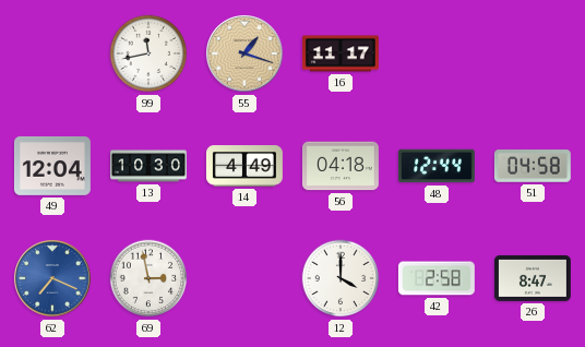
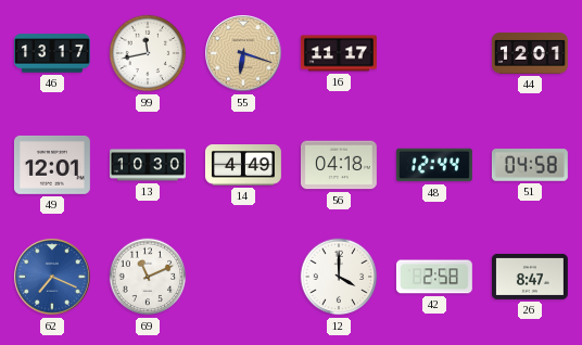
46: none -> 13:17
55: 1:18 -> 6:18
44: none -> 12:01
49: 12:04 -> 12:01
69: 2:58 -> 11:11
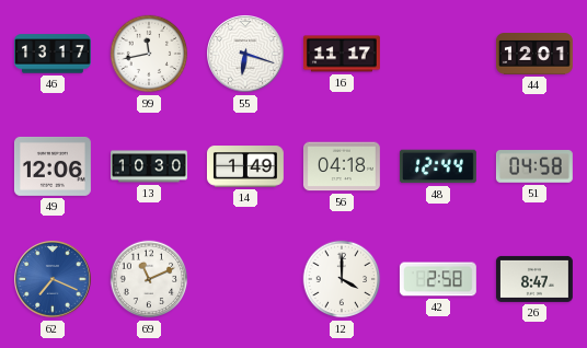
55 dial: champagne -> white
49: 12:01 -> 12:06
14: 4:49 -> 1:49
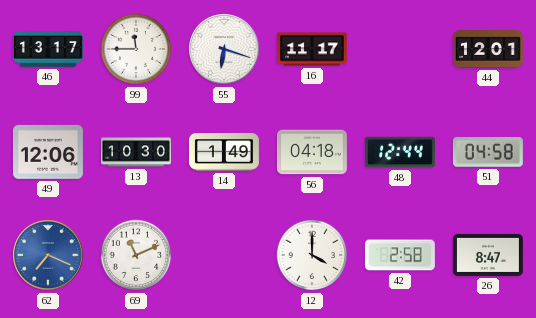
99: 11:43 -> 11:45
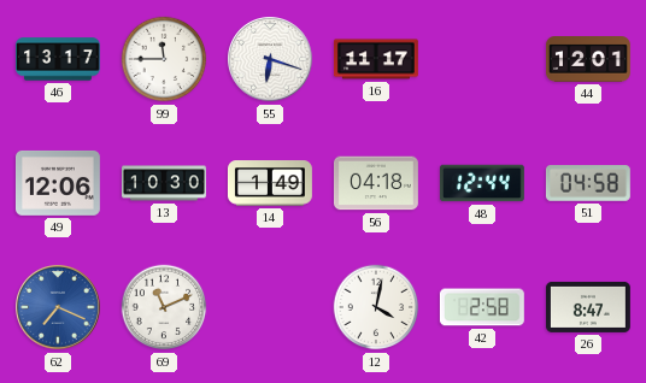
12: 4:00 -> 4:02
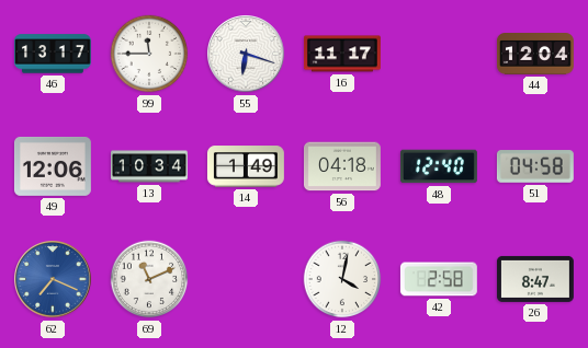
44: 12:01 -> 12:04
13: 10:30 -> 10:34
48: 12:44 -> 12:40
